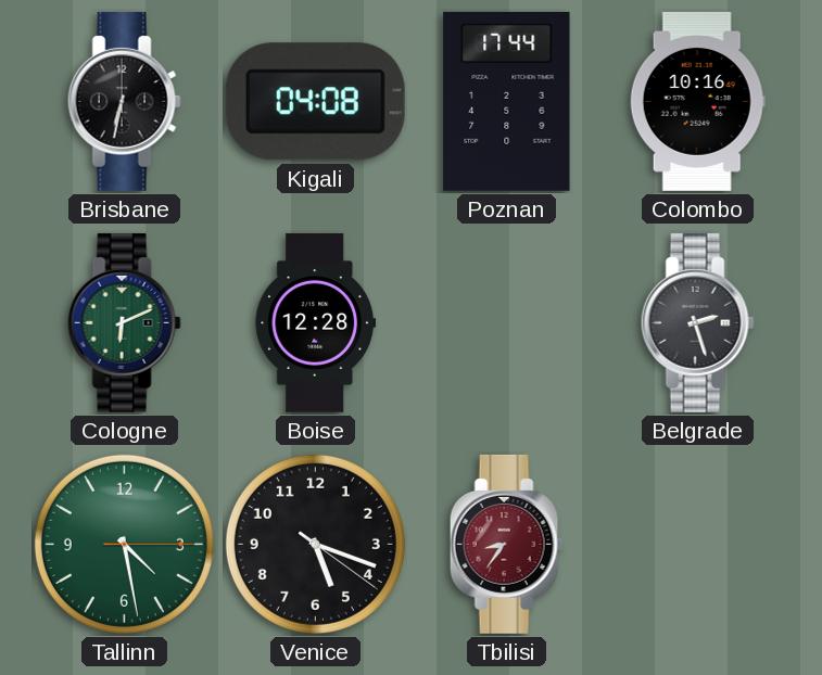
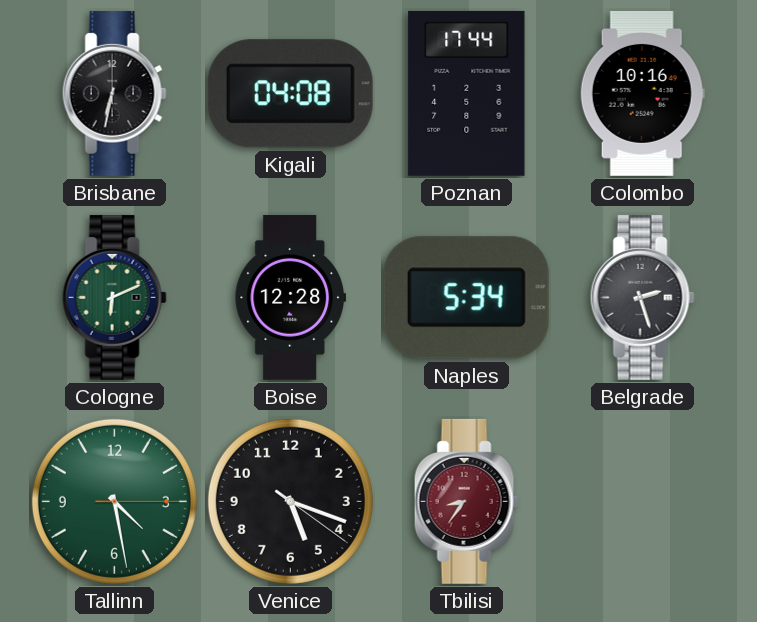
Naples: none -> 5:34
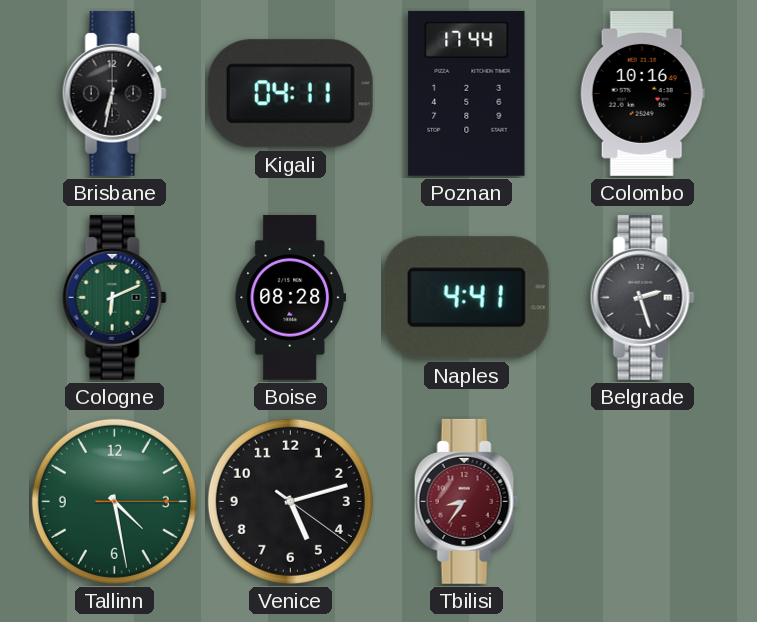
Kigali: 04:08 -> 04:11
Boise: 12:28 -> 08:28
Naples: 5:34 -> 4:41
Venice: 5:18 -> 5:12
